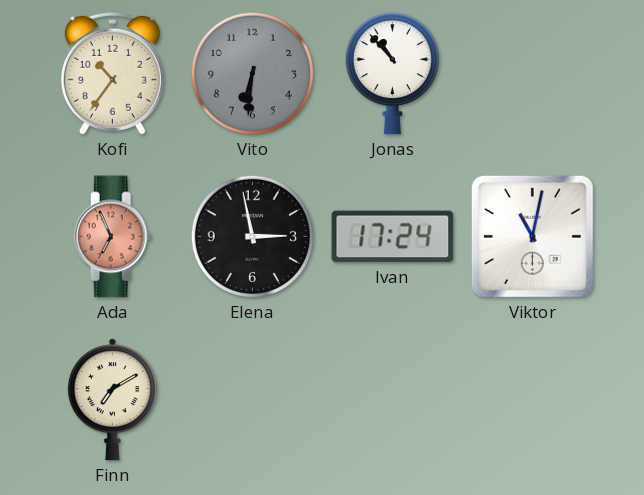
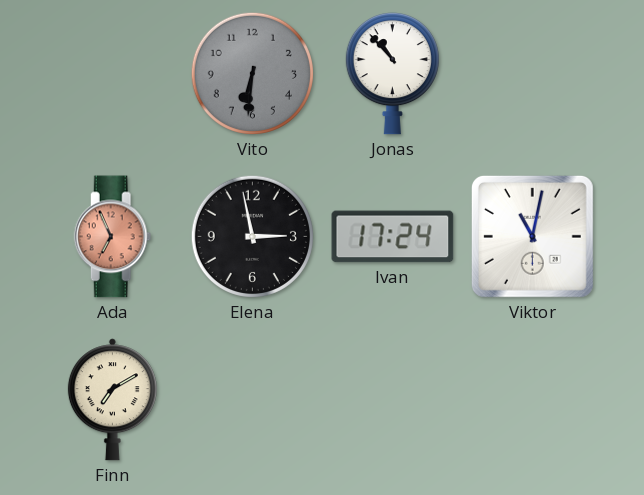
Kofi: 10:36 -> none
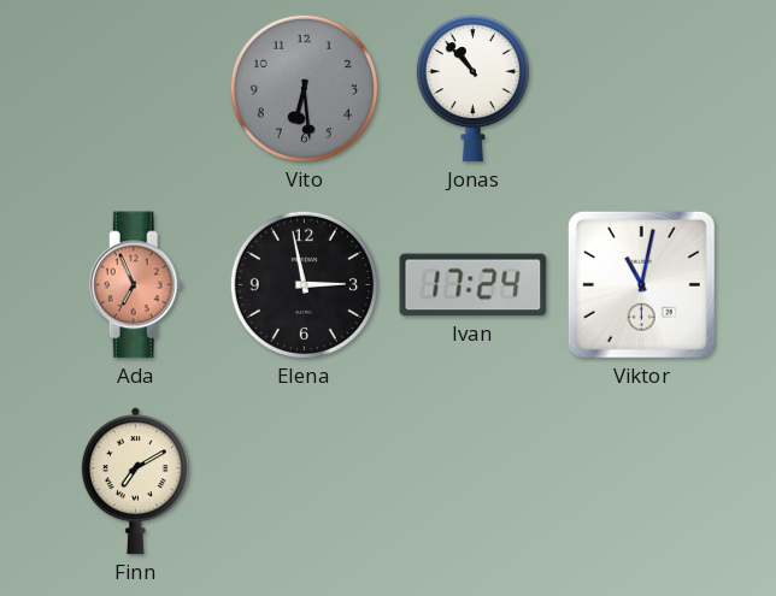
Vito: 6:31 -> 6:29
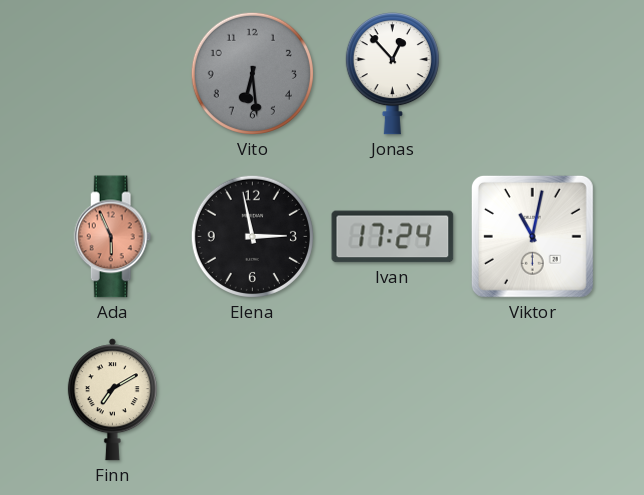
Jonas: 10:53 -> 12:53
Ada: 6:56 -> 5:56
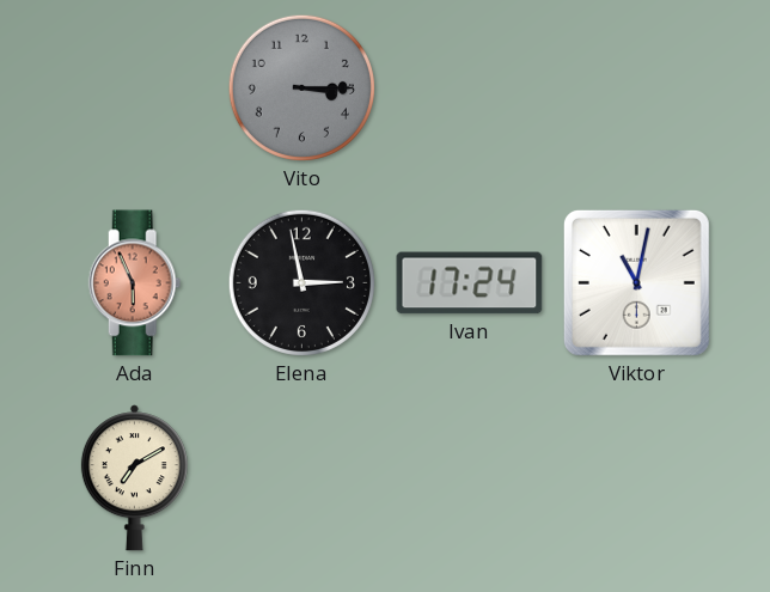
Vito: 6:29 -> 3:15
Jonas: 12:53 -> none
